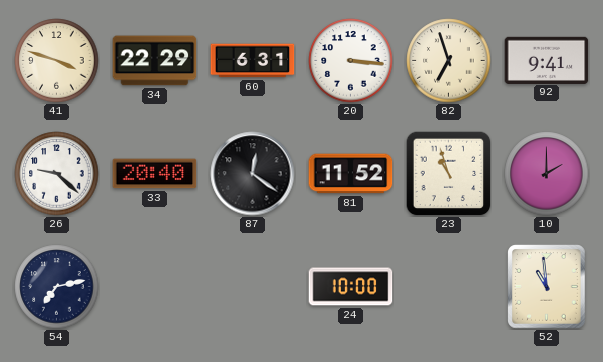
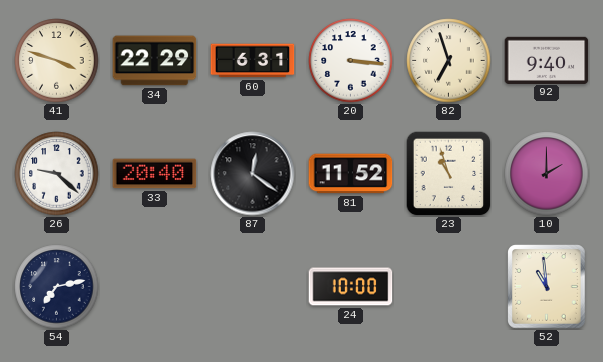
92: 9:41 -> 9:40
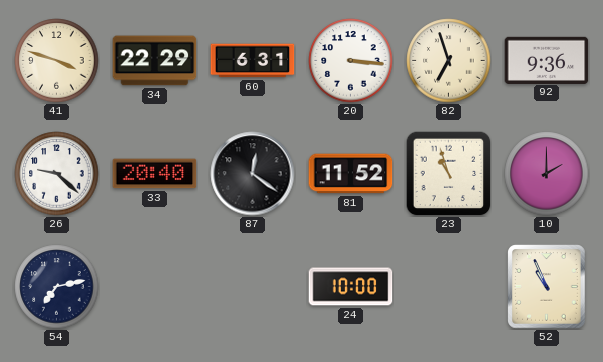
92: 9:40 -> 9:36
52: 10:59 -> 10:56
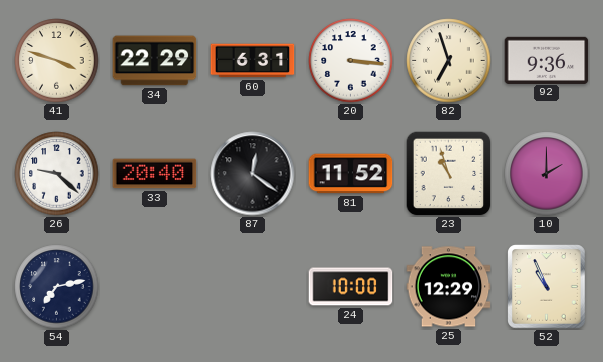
25: none -> 12:29
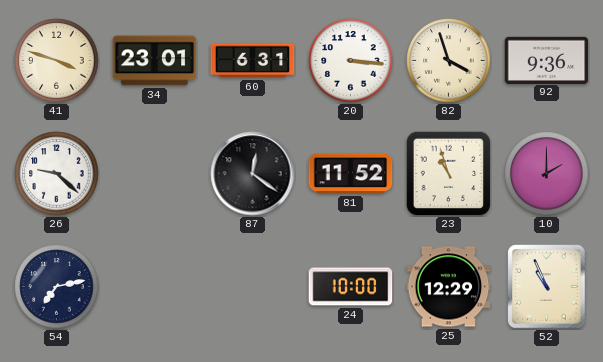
34: 22:29 -> 23:01
82: 6:57 -> 3:57
33: 20:40 -> none
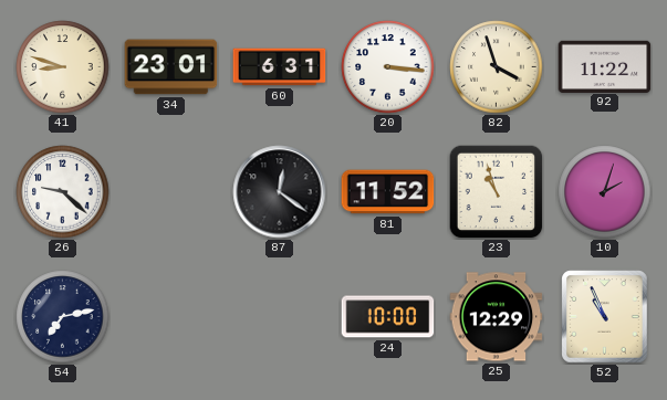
41: 3:48 -> 8:48
92: 9:36 -> 11:22
10: 2:00 -> 2:03
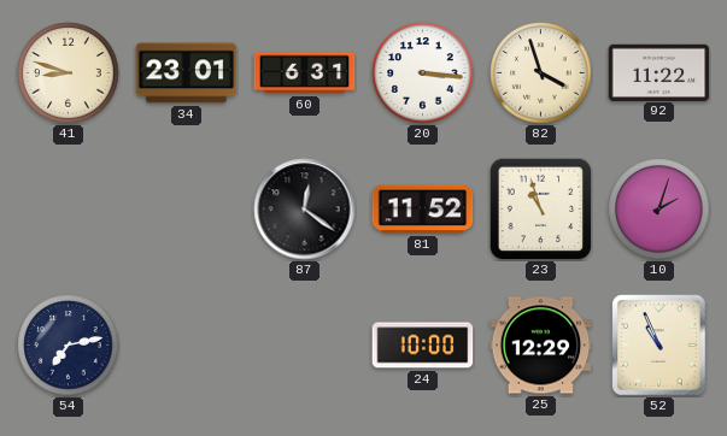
26: 9:22 -> none
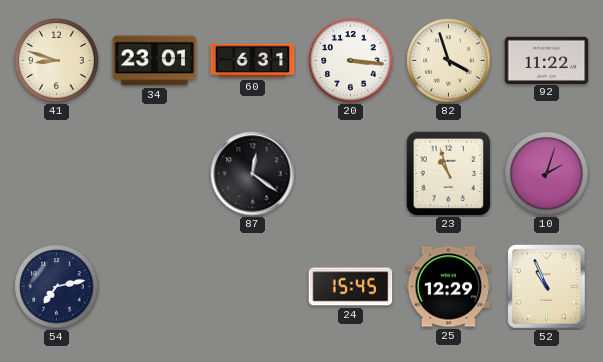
81: 11:52 -> none
24: 10:00 -> 15:45
